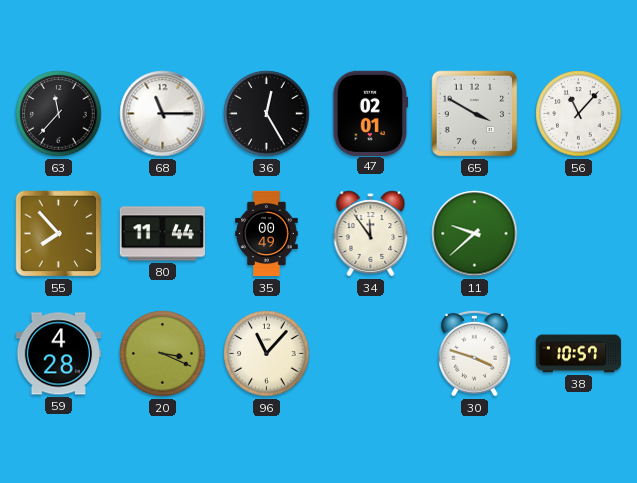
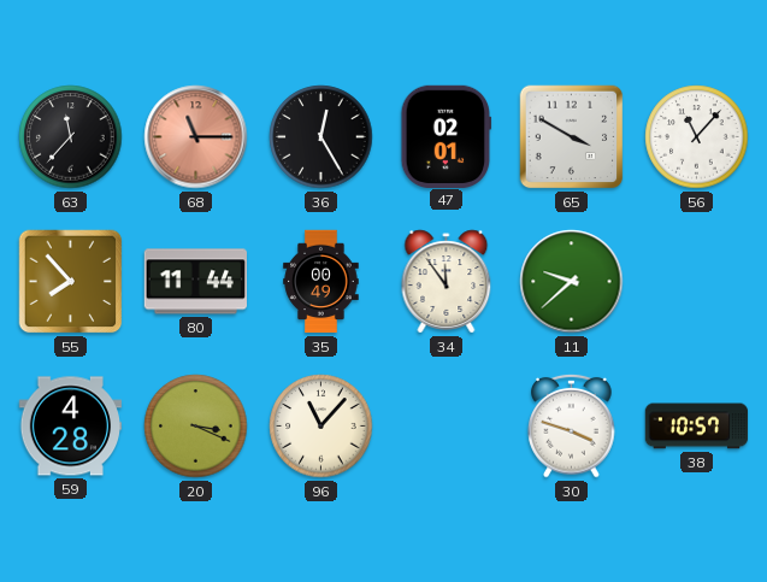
68 dial: white -> salmon
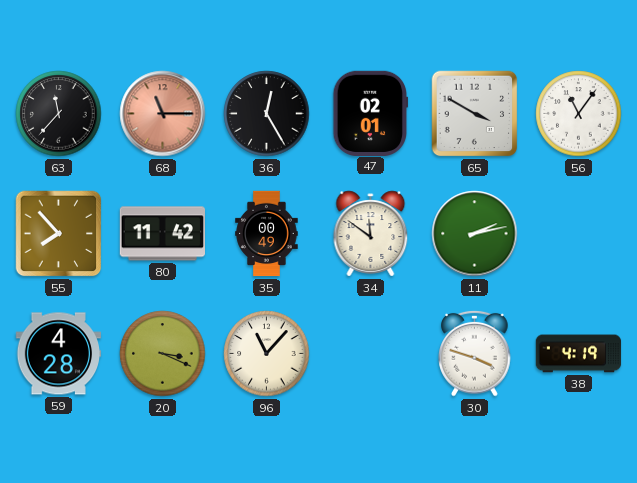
56: 11:07 -> 11:06
80: 11:44 -> 11:42
34: 11:54 -> 11:51
11: 9:38 -> 2:13
38: 10:57 -> 4:19
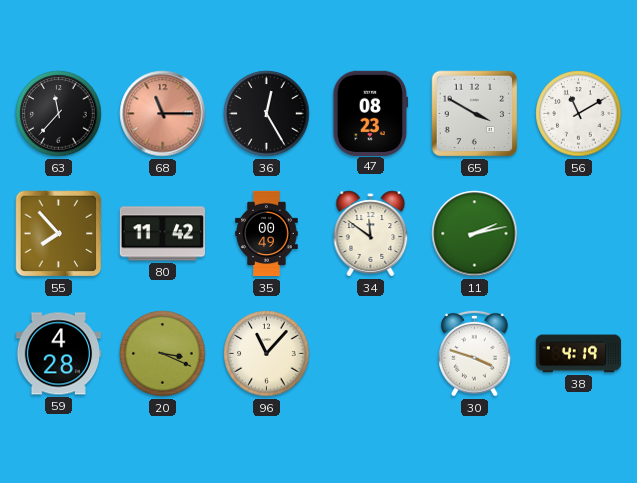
47: 02:01 -> 08:23
56: 11:06 -> 11:10
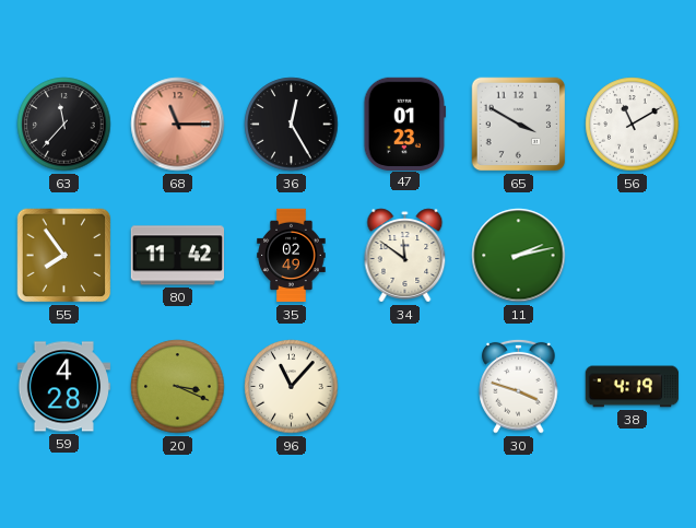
47: 08:23 -> 01:23
55: 7:53 -> 7:54
35: 00:49 -> 02:49
